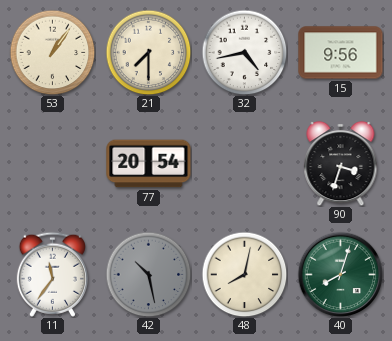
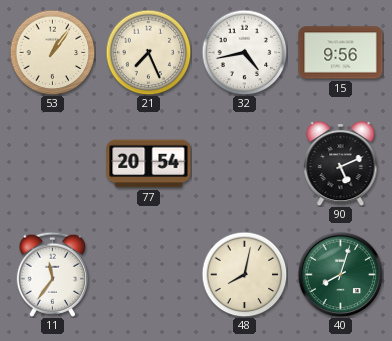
21: 7:30 -> 7:26
90: 3:33 -> 5:11
42: 10:28 -> none
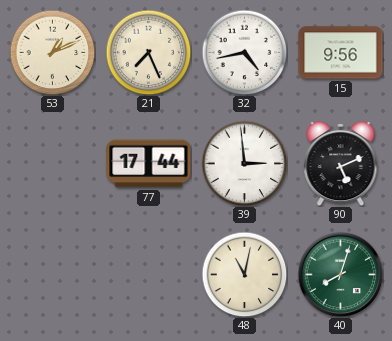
53: 1:06 -> 1:11
77: 20:54 -> 17:44
39: none -> 2:59
11: 11:36 -> none
48: 8:02 -> 11:02
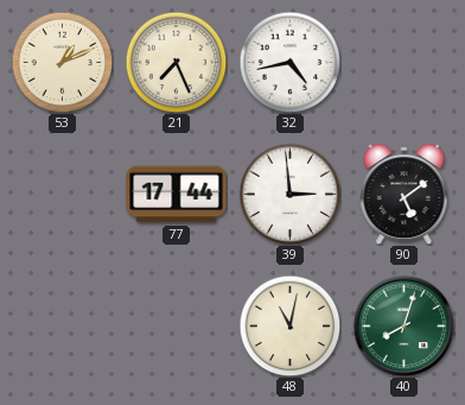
15: 9:56 -> none
90: 5:11 -> 5:09
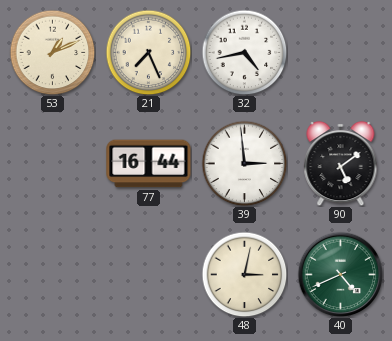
77: 17:44 -> 16:44
48: 11:02 -> 3:02
40: 8:03 -> 4:41
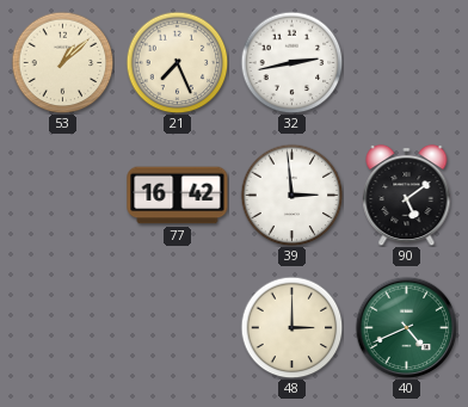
53: 1:11 -> 1:08
32: 4:43 -> 2:43
77: 16:44 -> 16:42
48: 3:02 -> 3:00
